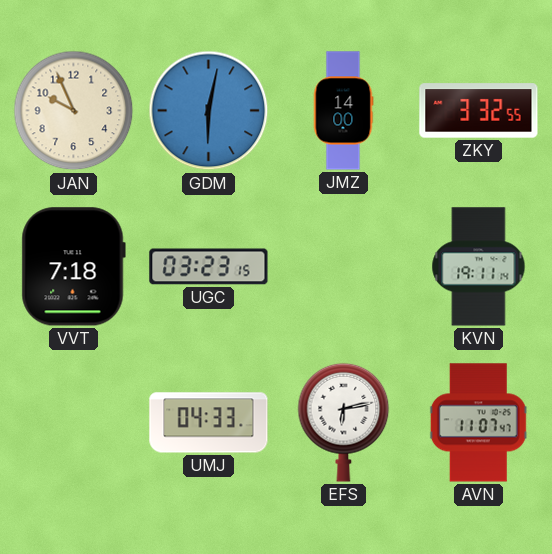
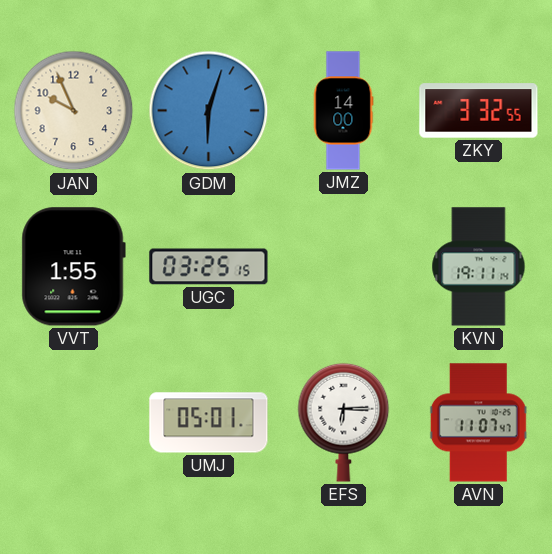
GDM: 6:02 -> 6:03
VVT: 7:18 -> 1:55
UGC: 03:23 -> 03:25
UMJ: 04:33 -> 05:01
EFS: 6:13 -> 6:15
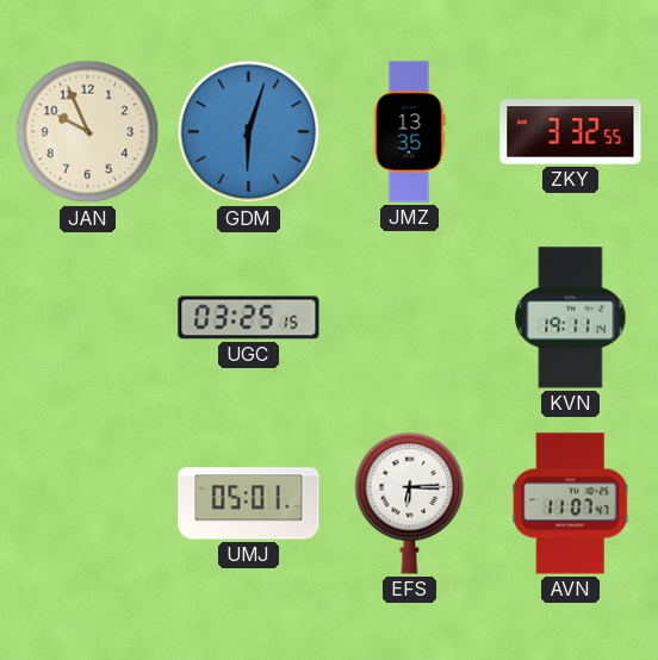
JMZ: 14:00 -> 13:35
VVT: 1:55 -> none
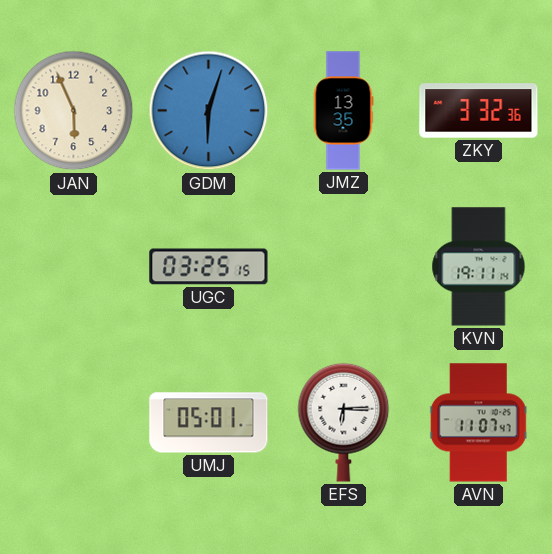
JAN: 9:56 -> 5:56
ZKY: 3:32:55 -> 3:32:36
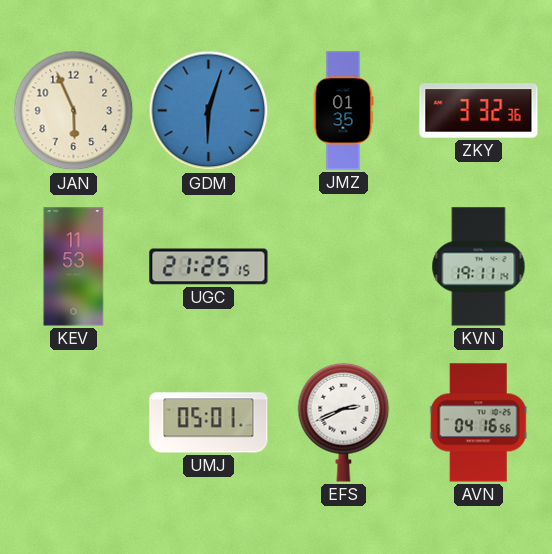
JMZ: 13:35 -> 01:35
KEV: none -> 11:53
UGC: 03:25 -> 21:25
EFS: 6:15 -> 2:41
AVN: 11:07 -> 04:16
